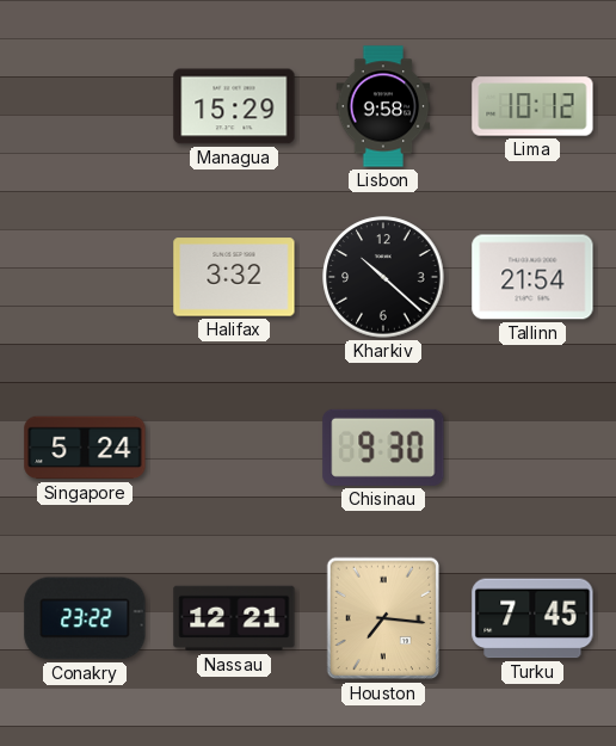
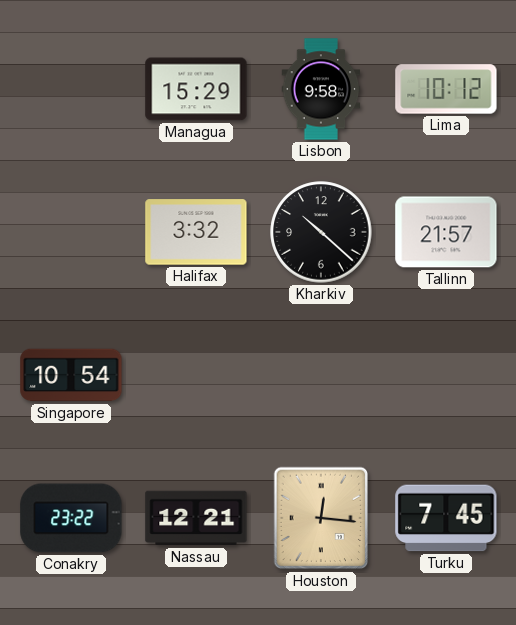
Tallinn: 21:54 -> 21:57
Singapore: 5:24 -> 10:54
Chisinau: 9:30 -> none
Houston: 7:16 -> 12:16
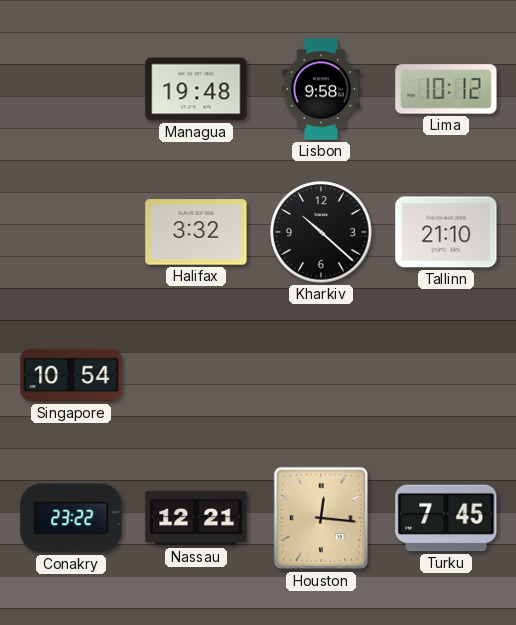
Managua: 15:29 -> 19:48
Tallinn: 21:57 -> 21:10
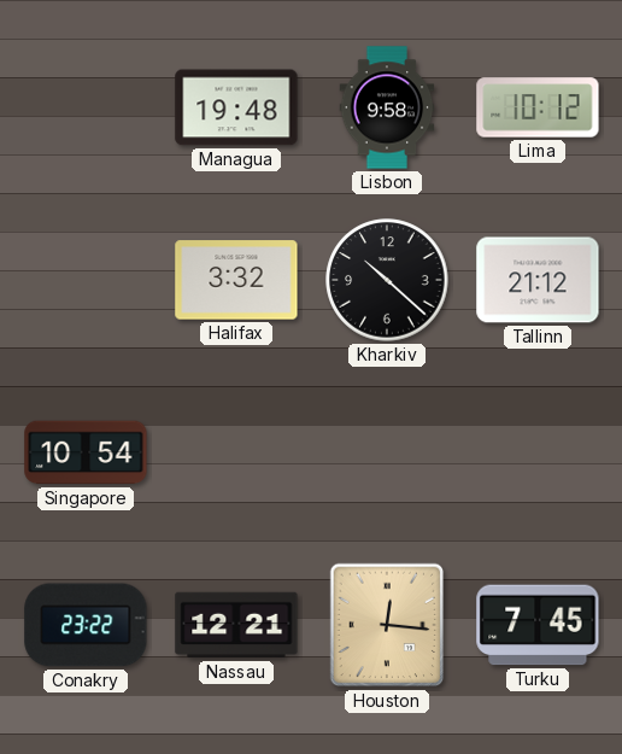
Tallinn: 21:10 -> 21:12
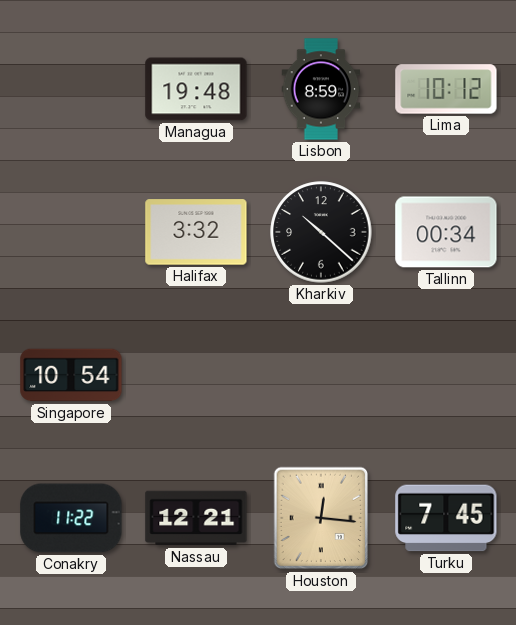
Lisbon: 9:58 -> 8:59
Tallinn: 21:12 -> 00:34
Conakry: 23:22 -> 11:22
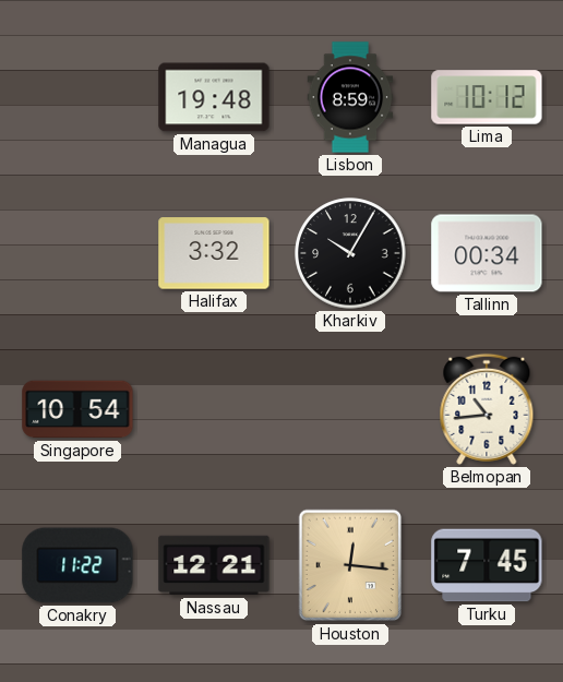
Kharkiv: 10:22 -> 10:05
Belmopan: none -> 10:44
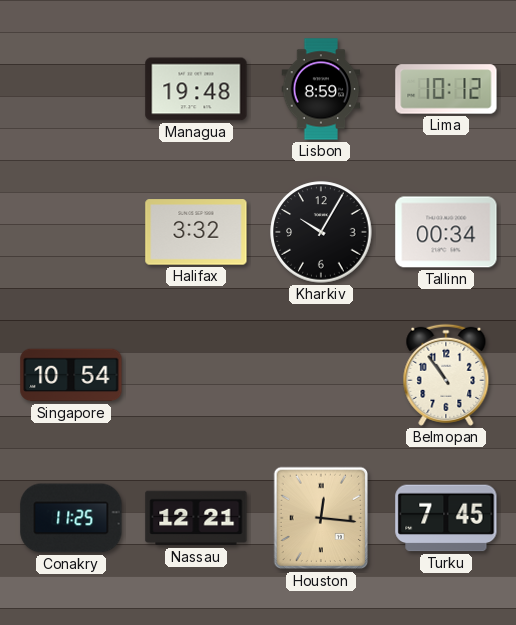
Belmopan: 10:44 -> 10:54
Conakry: 11:22 -> 11:25
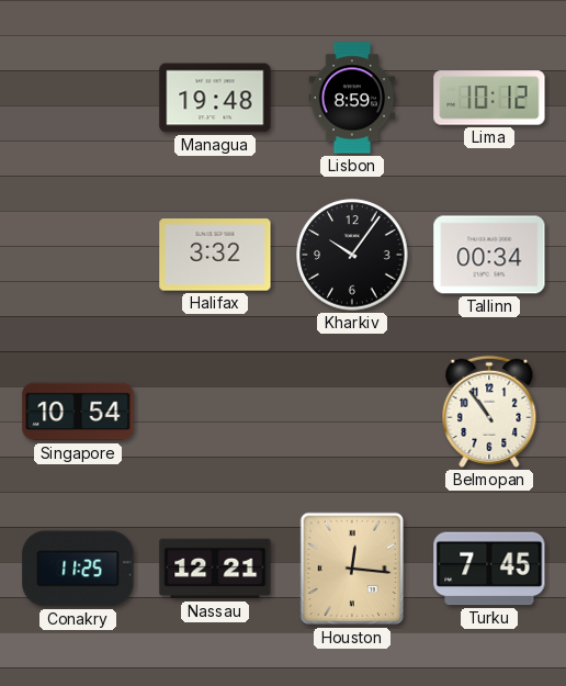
Kharkiv: 10:05 -> 10:06
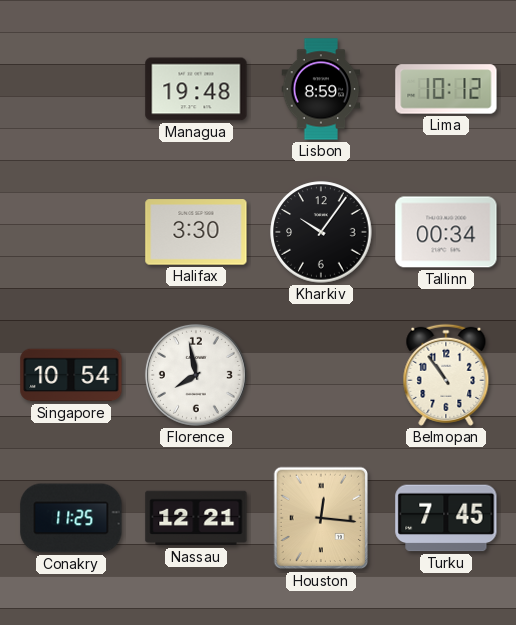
Halifax: 3:32 -> 3:30
Florence: none -> 7:58
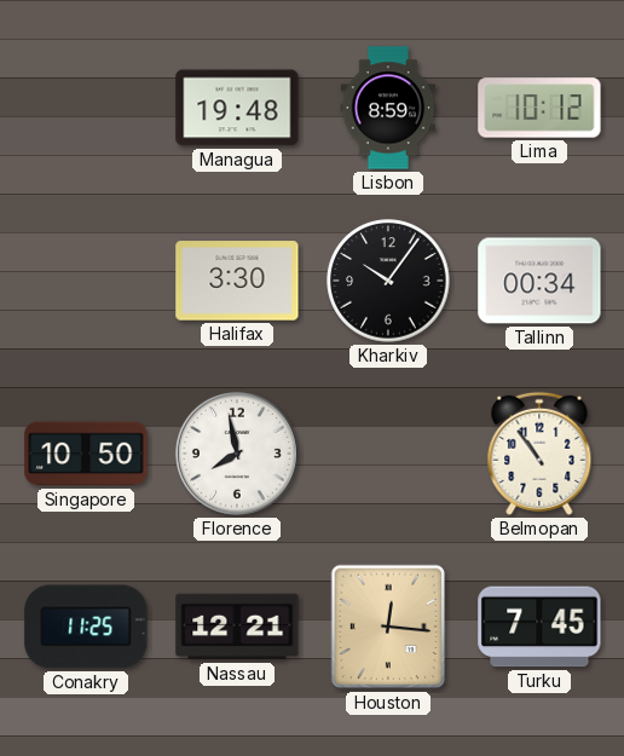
Singapore: 10:54 -> 10:50
